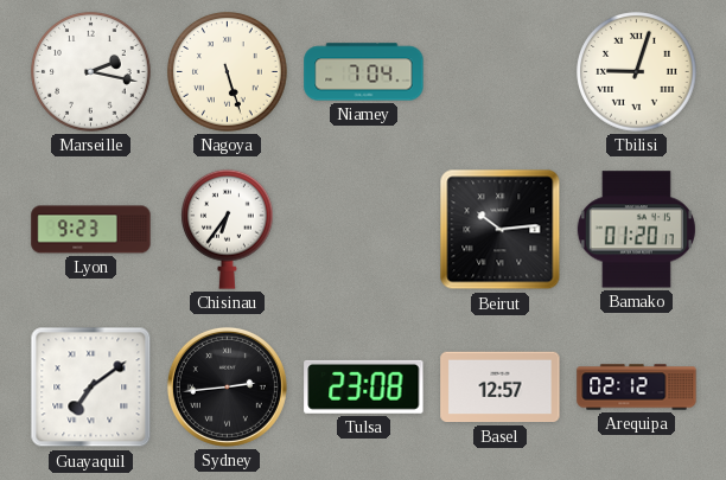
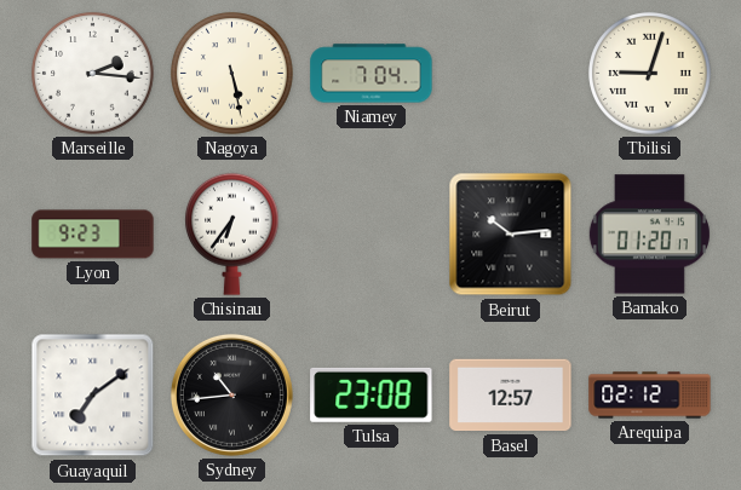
Marseille: 2:17 -> 2:16
Nagoya: 5:27 -> 5:28
Sydney: 2:44 -> 10:44
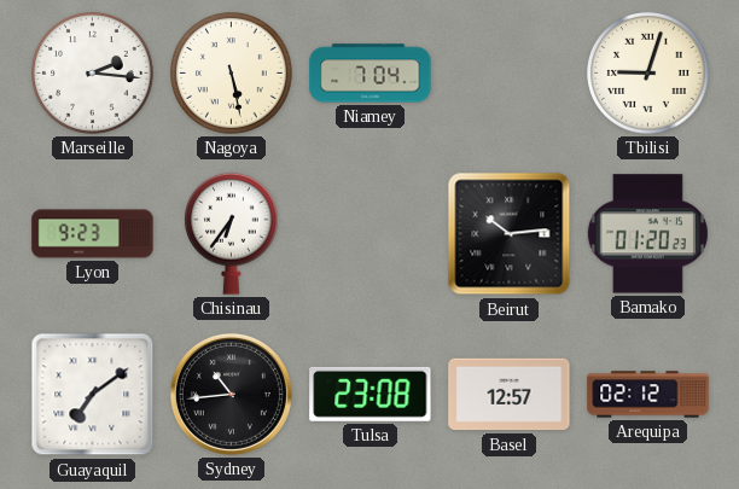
Bamako: 01:20:17 -> 01:20:23
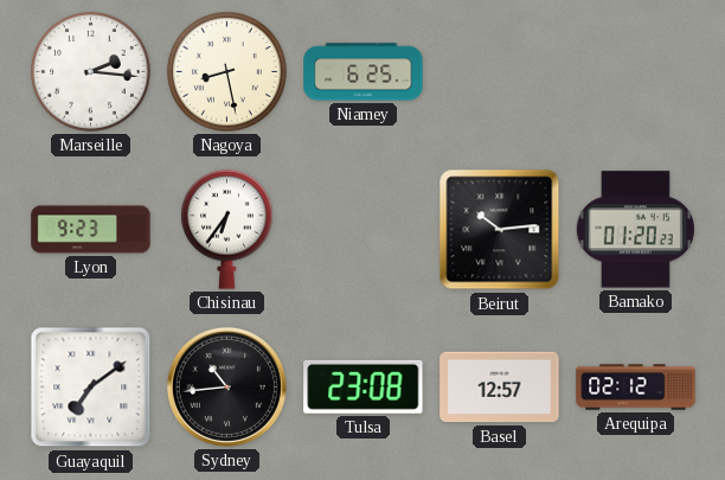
Nagoya: 5:28 -> 8:28
Niamey: 7:04 -> 6:25
Tbilisi: 9:03 -> none
